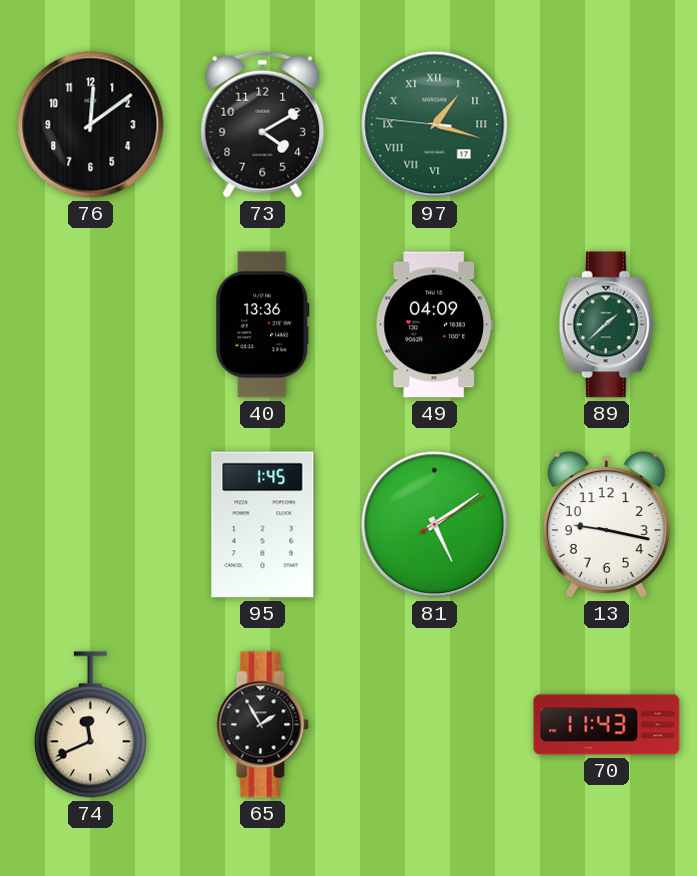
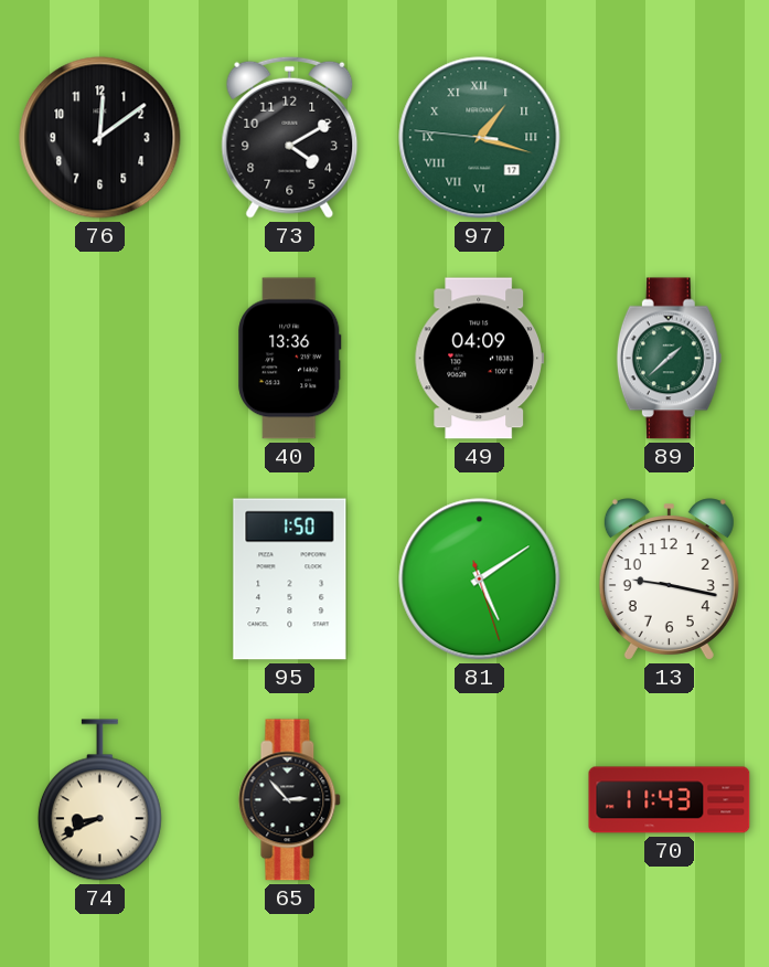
95: 1:45 -> 1:50
81: 5:09:10 -> 5:09:27
74: 11:41 -> 8:41
65: 1:55 -> 2:53
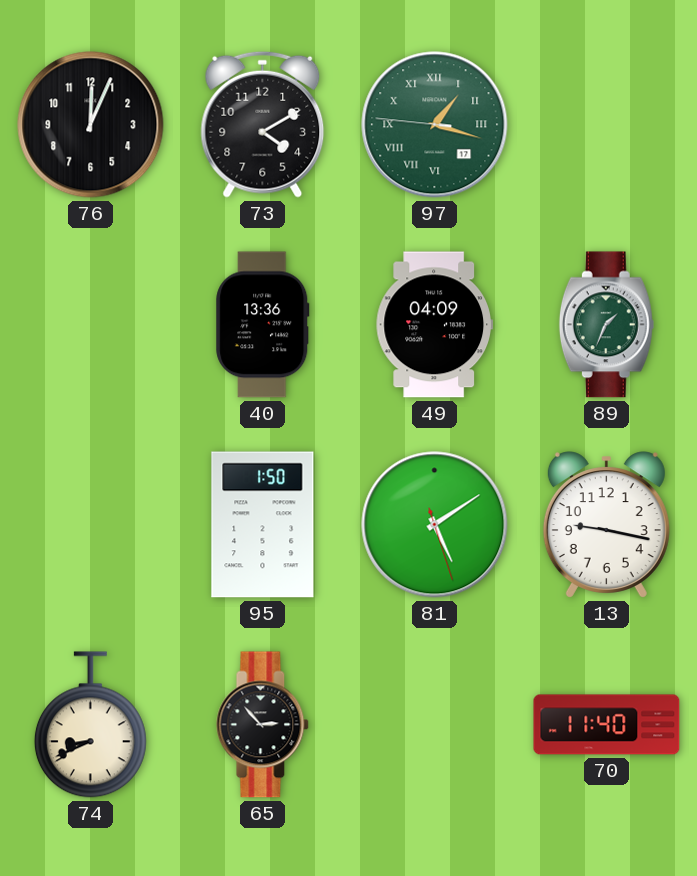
76: 12:09 -> 12:04
89: 1:38 -> 1:34
70: 11:43 -> 11:40
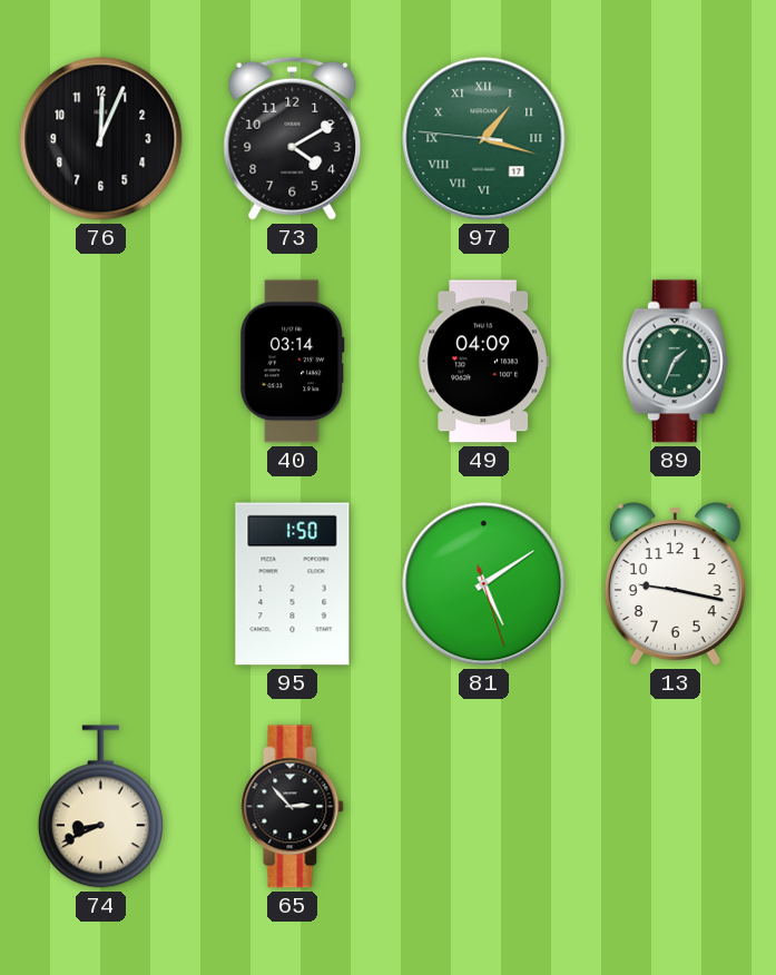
40: 13:36 -> 03:14
70: 11:40 -> none
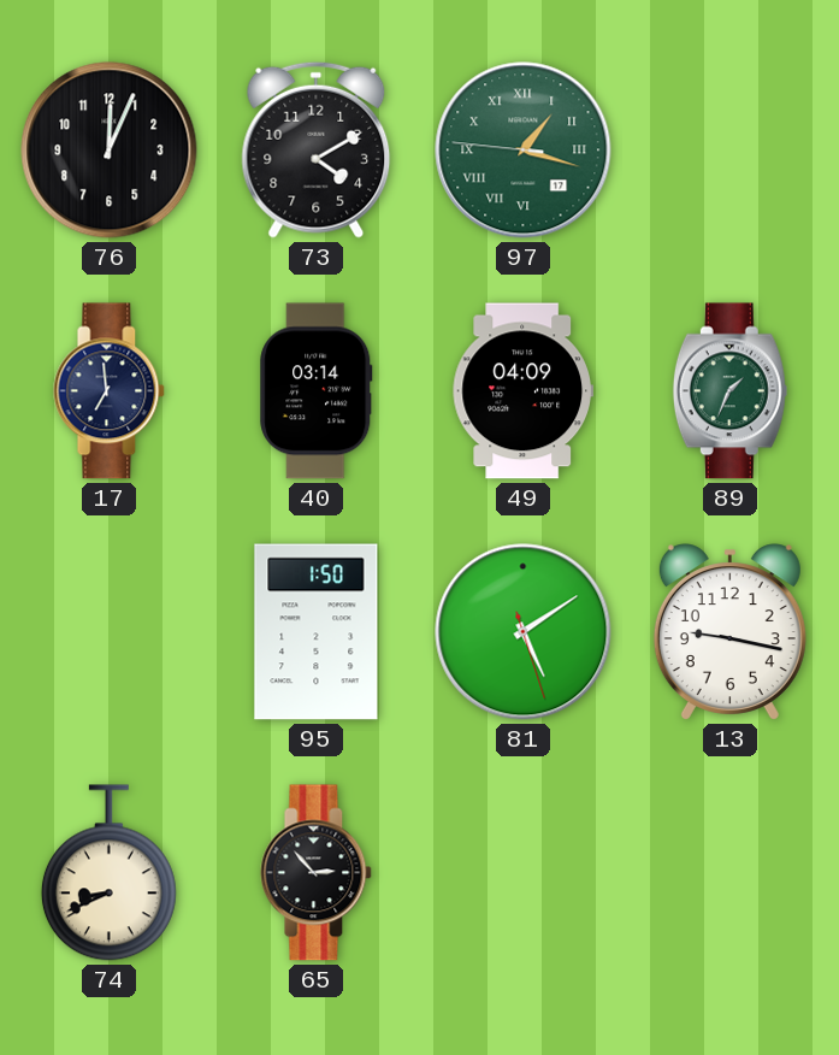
17: none -> 6:59
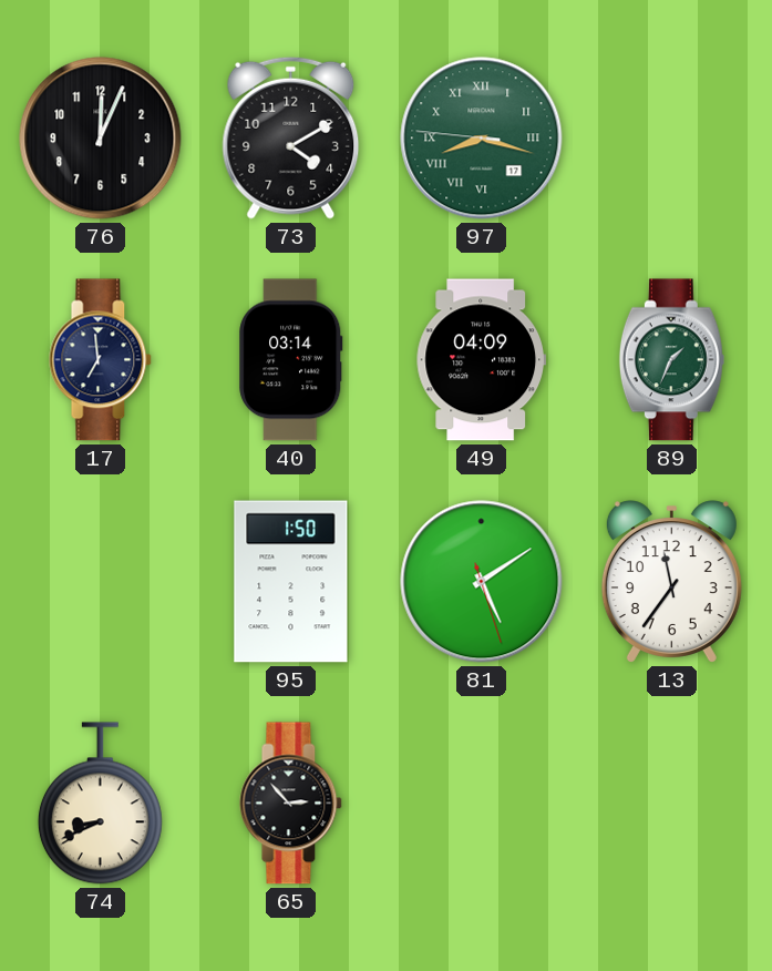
97: 1:17 -> 8:17
13: 9:17 -> 11:36
